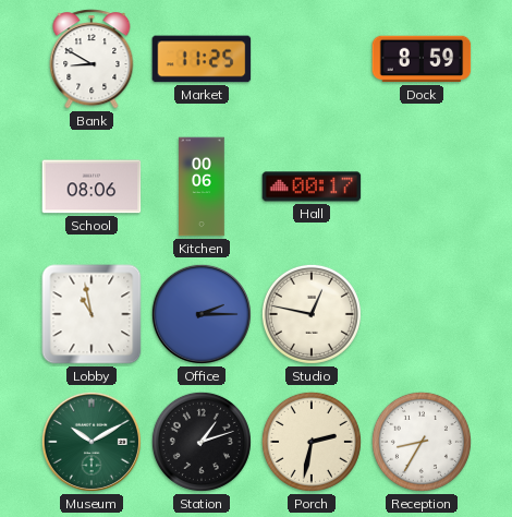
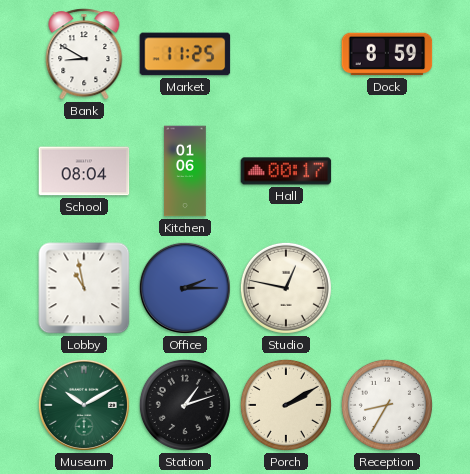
School: 08:06 -> 08:04
Kitchen: 00:06 -> 01:06
Porch: 2:32 -> 2:10
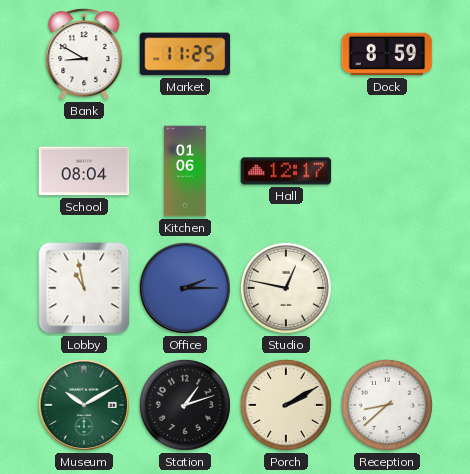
Hall: 00:17 -> 12:17
Reception: 8:35 -> 8:38
